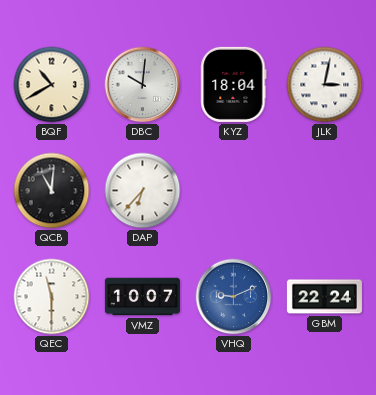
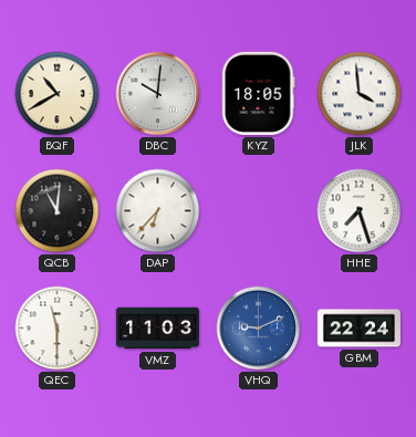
KYZ: 18:04 -> 18:05
JLK: 3:02 -> 3:59
HHE: none -> 7:27
VMZ: 10:07 -> 11:03
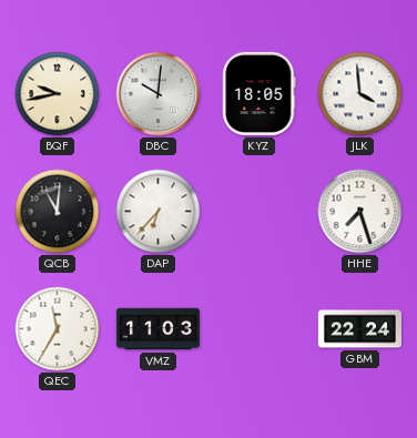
BQF: 10:40 -> 9:43
QEC: 11:30 -> 11:35
VHQ: 9:11 -> none
